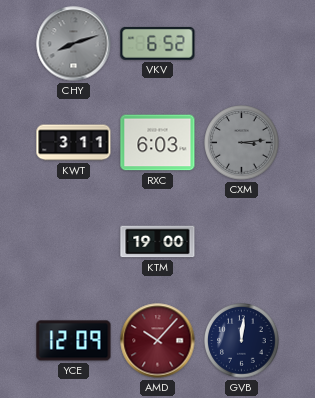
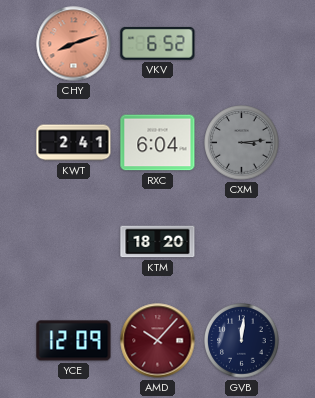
CHY dial: grey -> salmon
KWT: 3:11 -> 2:41
RXC: 6:03 -> 6:04
KTM: 19:00 -> 18:20
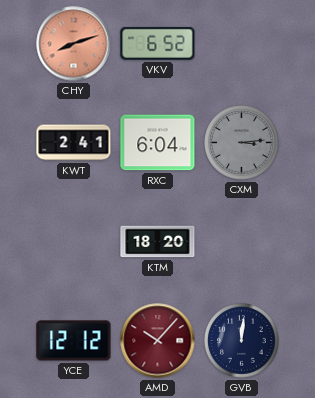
YCE: 12:09 -> 12:12
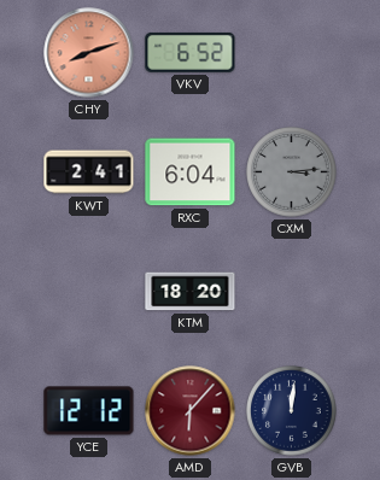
AMD: 10:07 -> 6:07
